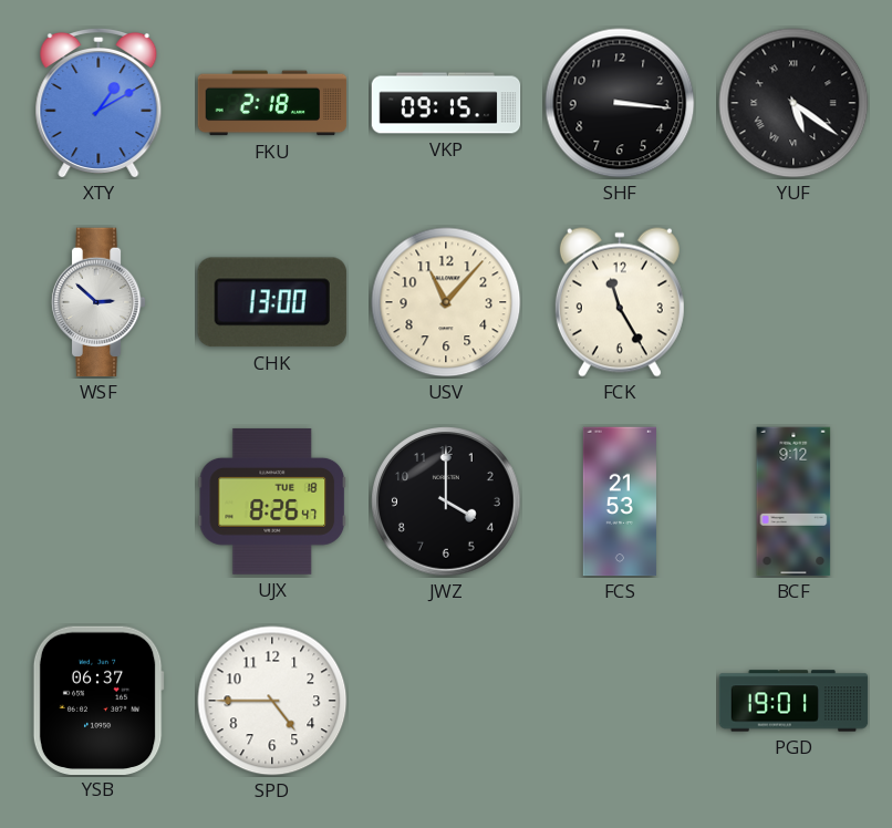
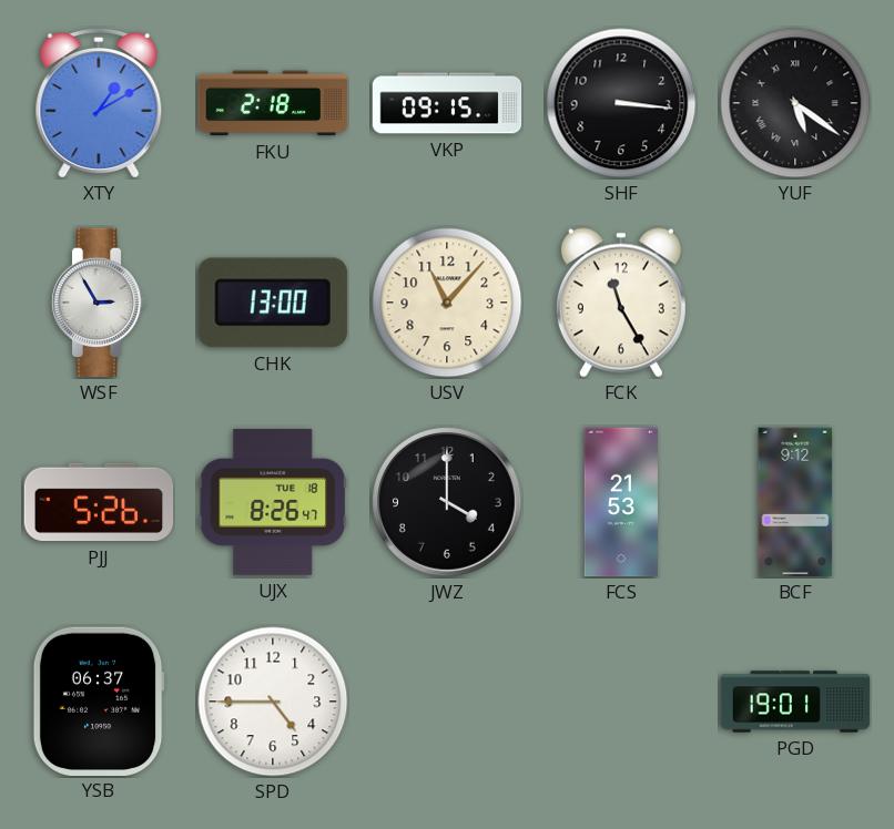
WSF: 2:52 -> 2:55
PJJ: none -> 5:26
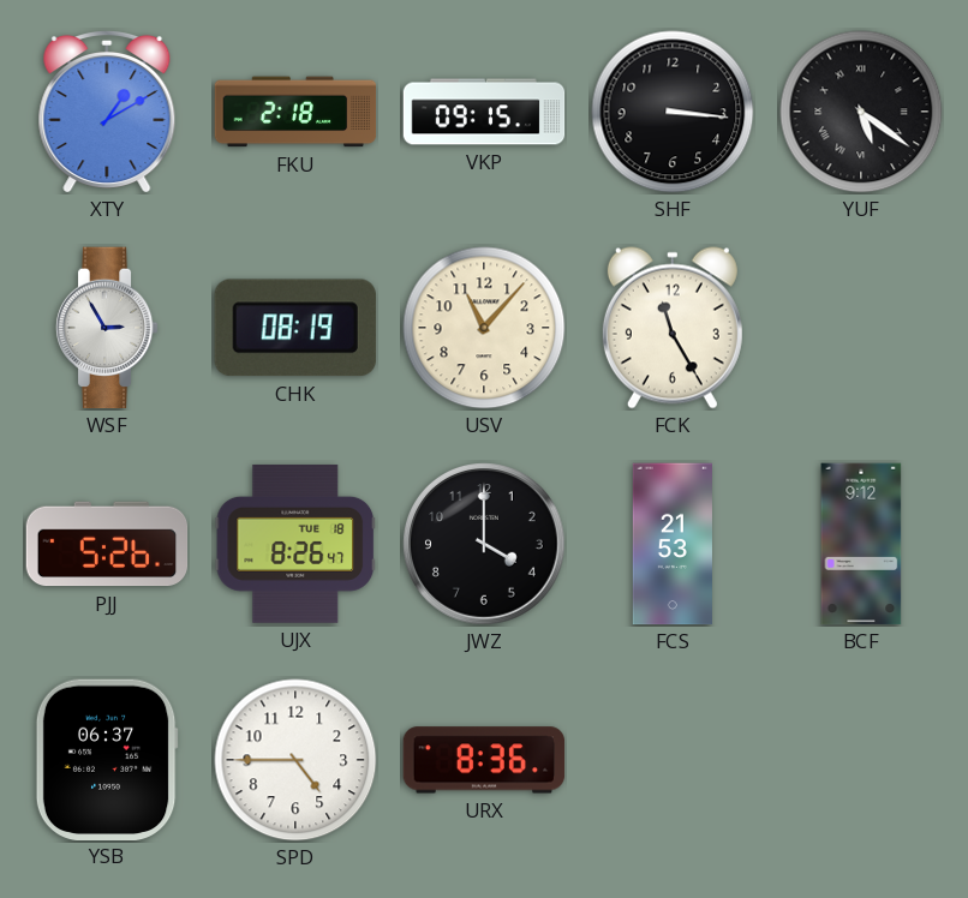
CHK: 13:00 -> 08:19
URX: none -> 8:36
PGD: 19:01 -> none
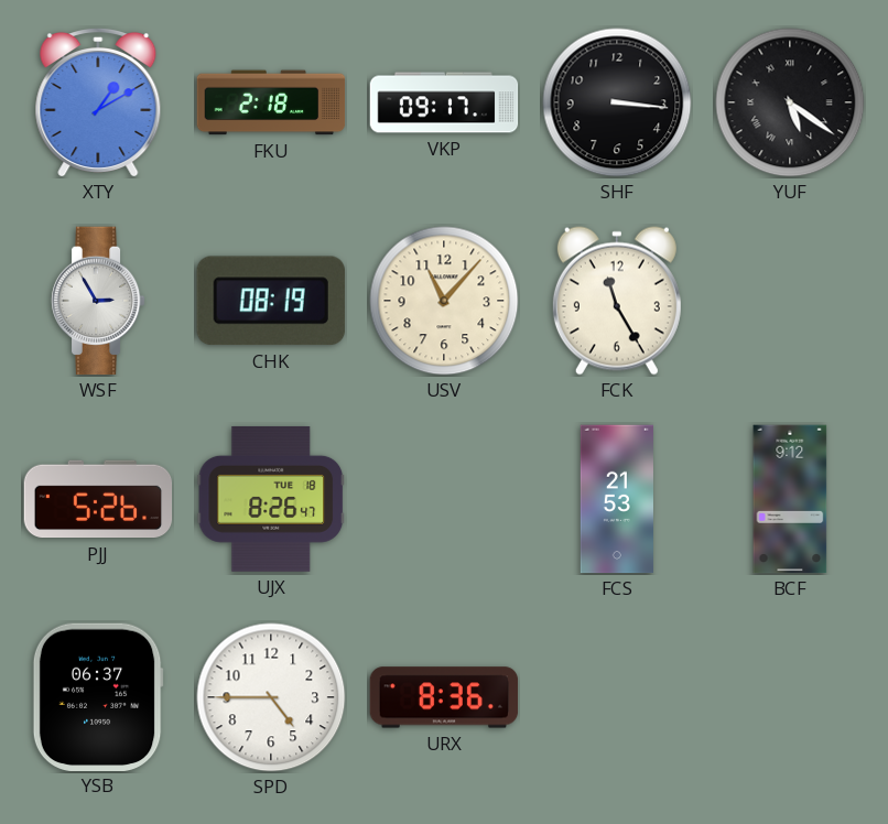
VKP: 09:15 -> 09:17
JWZ: 4:00 -> none
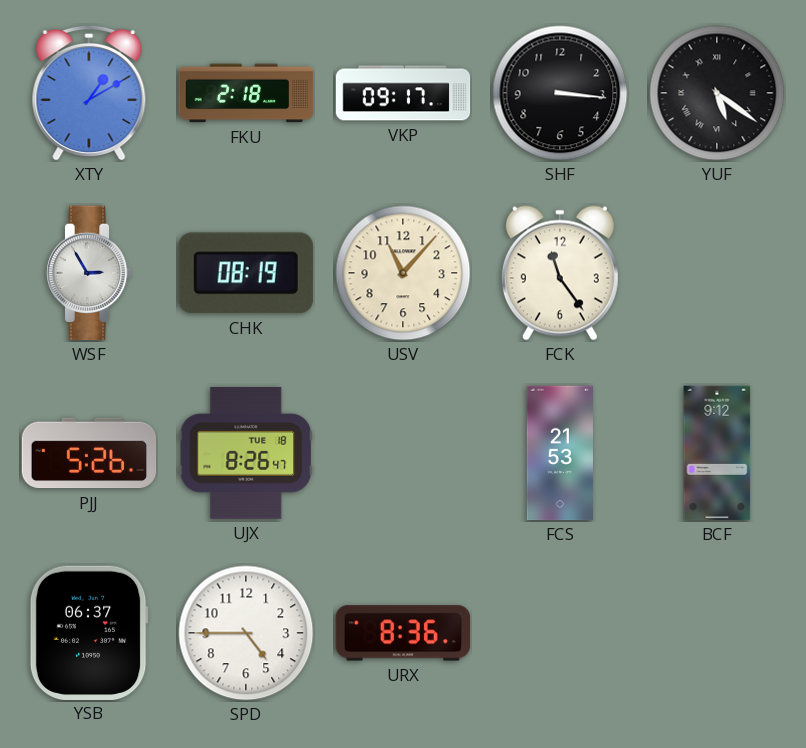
FCK: 11:25 -> 11:24
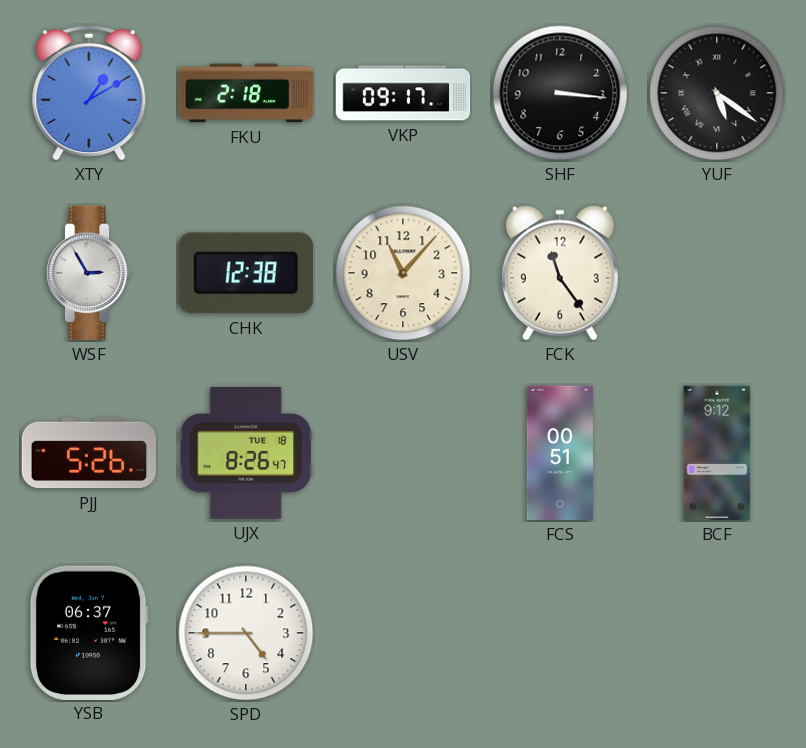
CHK: 08:19 -> 12:38
FCS: 21:53 -> 00:51
URX: 8:36 -> none
